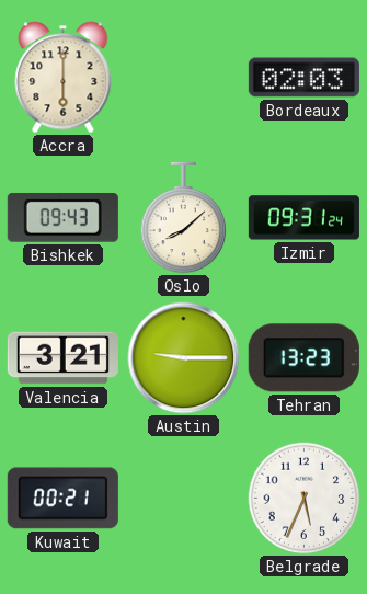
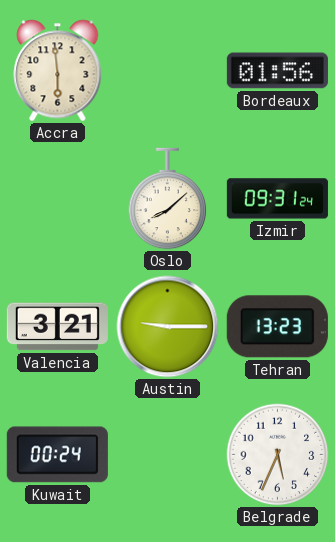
Accra: 6:00 -> 5:59
Bordeaux: 02:03 -> 01:56
Bishkek: 09:43 -> none
Kuwait: 00:21 -> 00:24
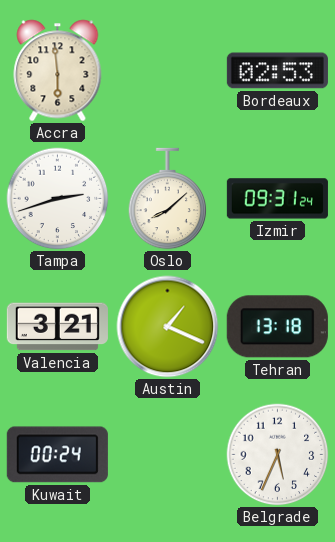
Bordeaux: 01:56 -> 02:53
Tampa: none -> 2:42
Austin: 9:15 -> 1:19
Tehran: 13:23 -> 13:18
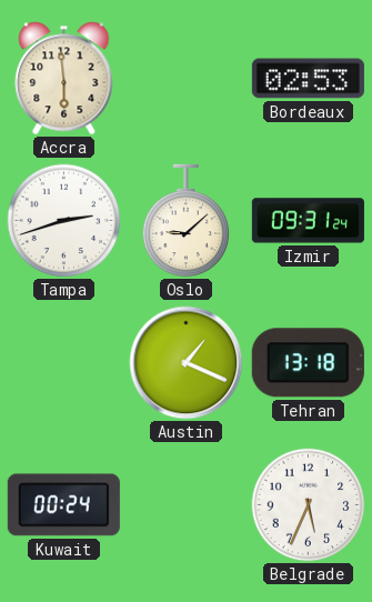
Oslo: 8:08 -> 9:08
Valencia: 3:21 -> none
